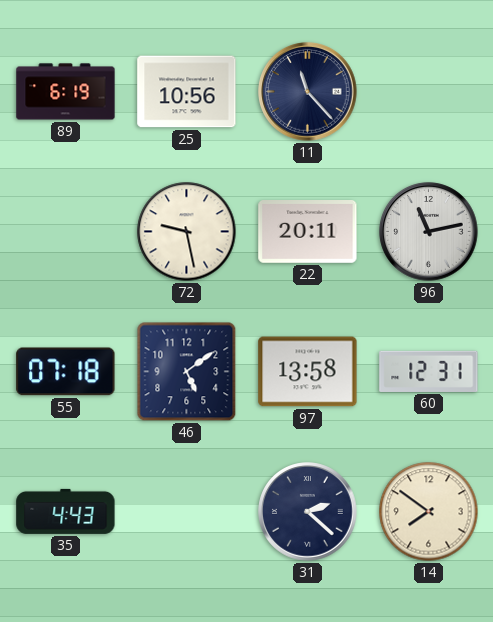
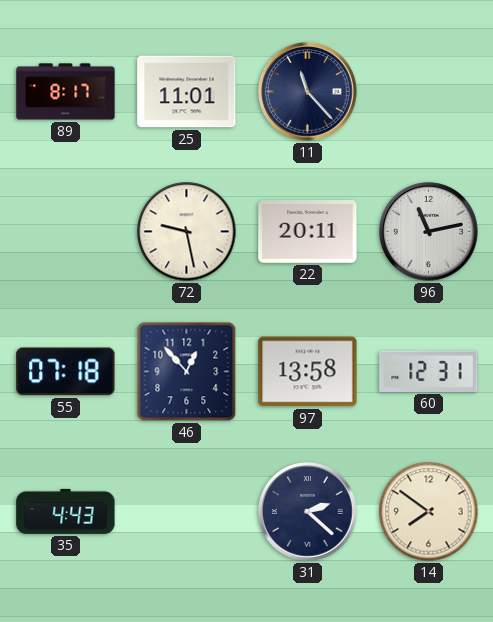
89: 6:19 -> 8:17
25: 10:56 -> 11:01
46: 5:09 -> 12:53
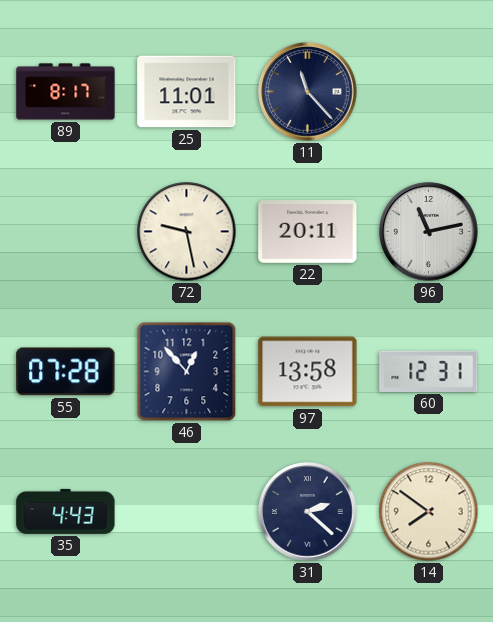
55: 07:18 -> 07:28
